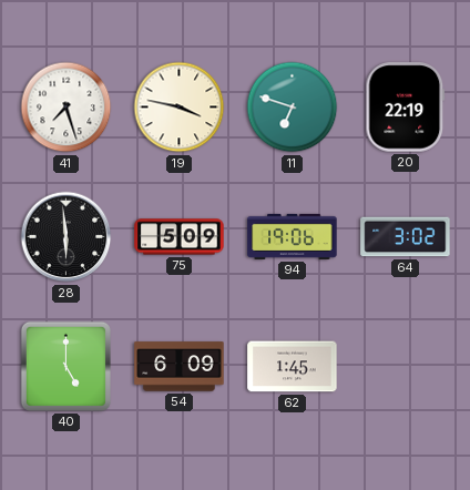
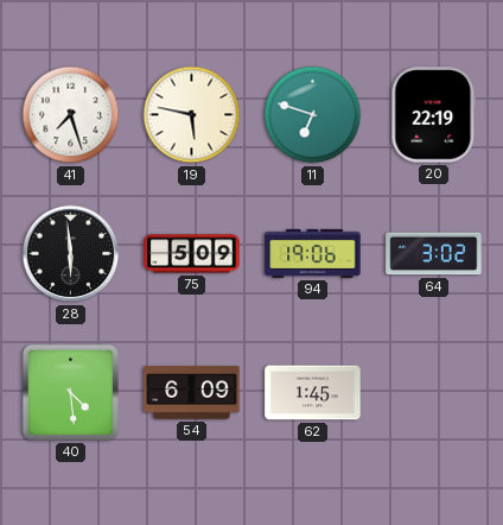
19: 3:47 -> 5:47
40: 5:00 -> 4:29
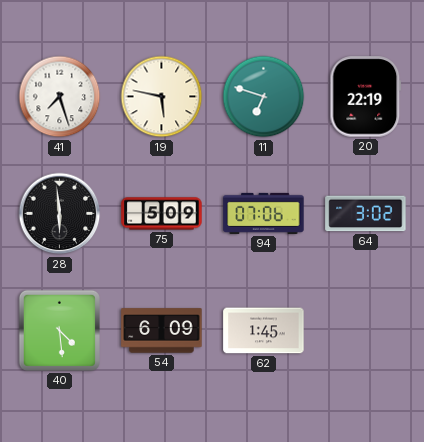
94: 19:06 -> 07:06
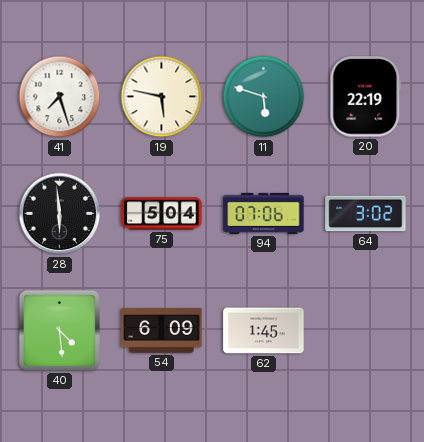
11: 6:48 -> 5:48
75: 5:09 -> 5:04
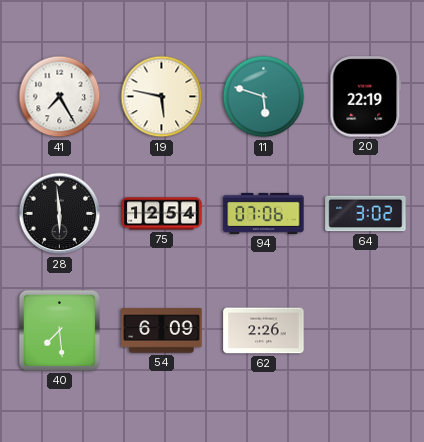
41: 7:27 -> 7:25
75: 5:04 -> 12:54
40: 4:29 -> 7:29
62: 1:45 -> 2:26
